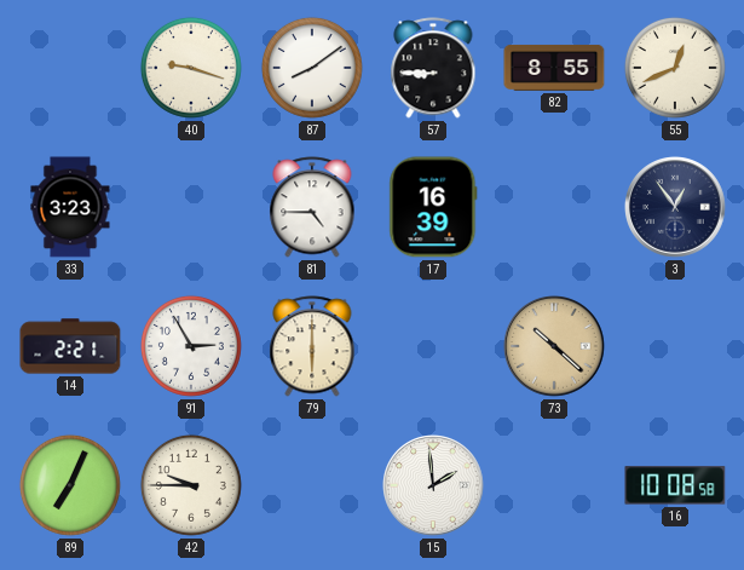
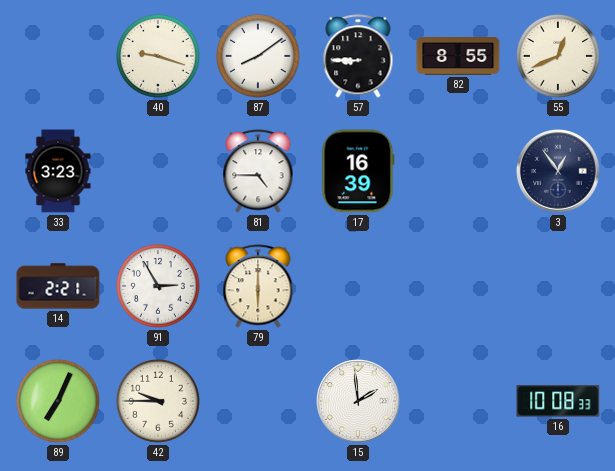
73: 10:22 -> none
16: 10:08:58 -> 10:08:33
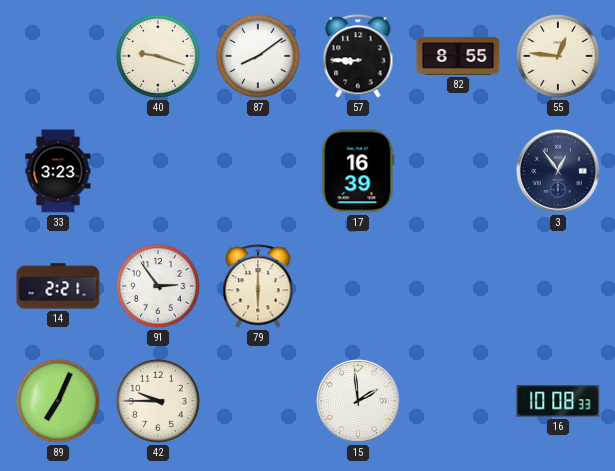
55: 12:41 -> 12:46
81: 4:45 -> none
91: 2:55 -> 2:54
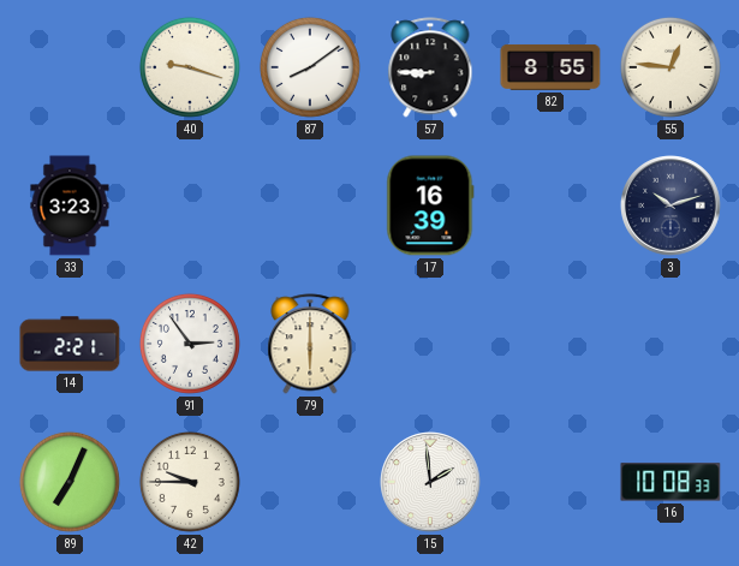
3: 12:54 -> 10:12
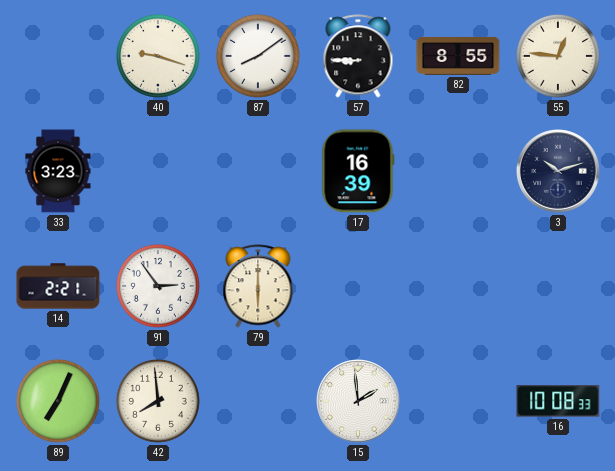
42: 9:45 -> 7:59
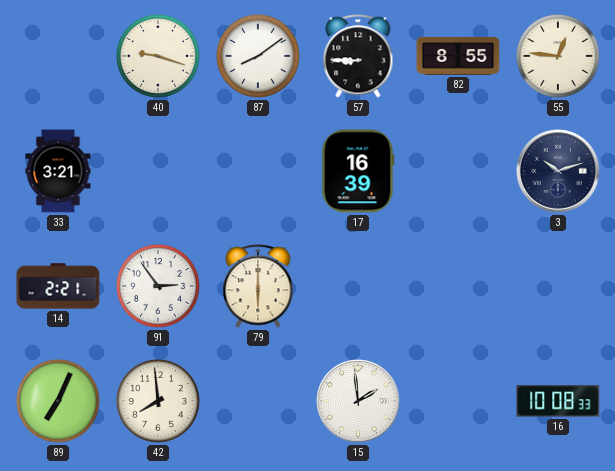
33: 3:23 -> 3:21
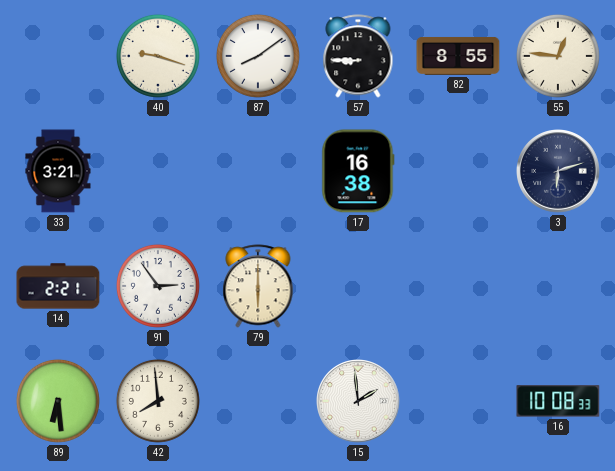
17: 16:39 -> 16:38
3: 10:12 -> 6:12
89: 7:04 -> 6:29
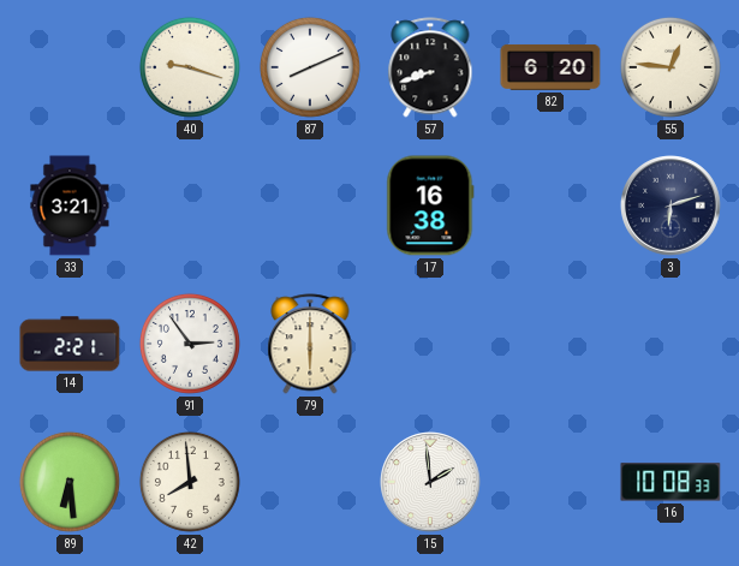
87: 8:09 -> 8:11
57: 8:45 -> 8:42
82: 8:55 -> 6:20
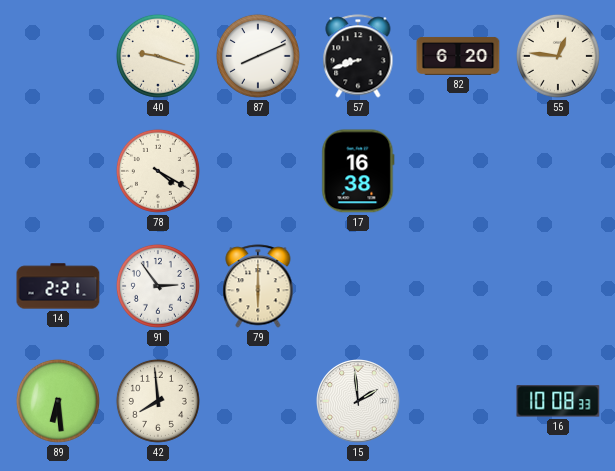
33: 3:21 -> none
78: none -> 4:20
3: 6:12 -> none
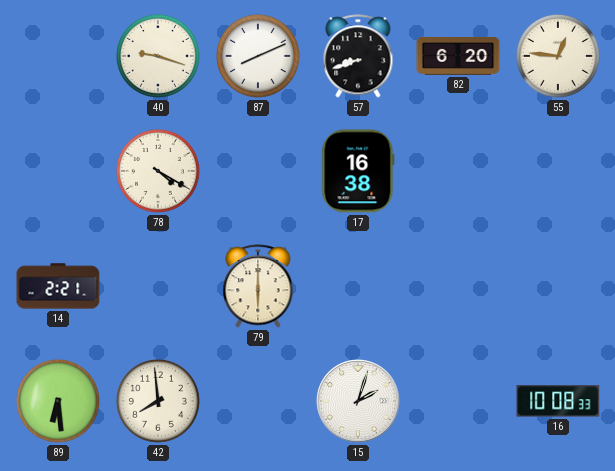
91: 2:54 -> none
15: 1:59 -> 2:03
